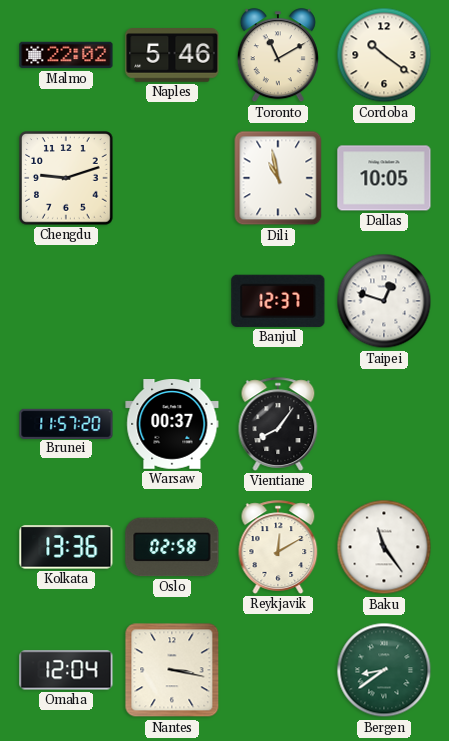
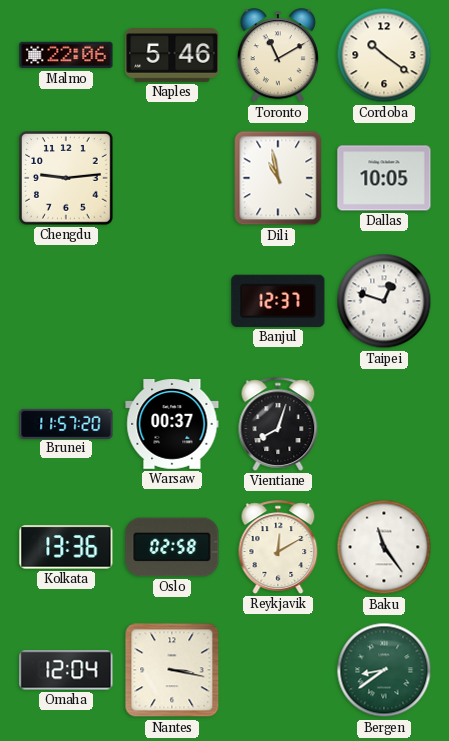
Malmo: 22:02 -> 22:06
Chengdu: 9:12 -> 9:14
Vientiane: 8:06 -> 8:03
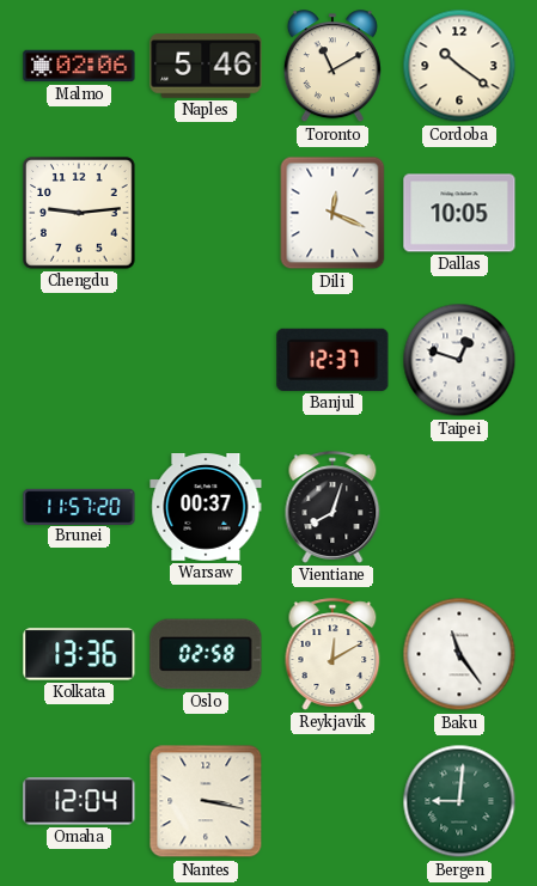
Malmo: 22:06 -> 02:06
Dili: 10:58 -> 12:19
Bergen: 8:39 -> 9:01
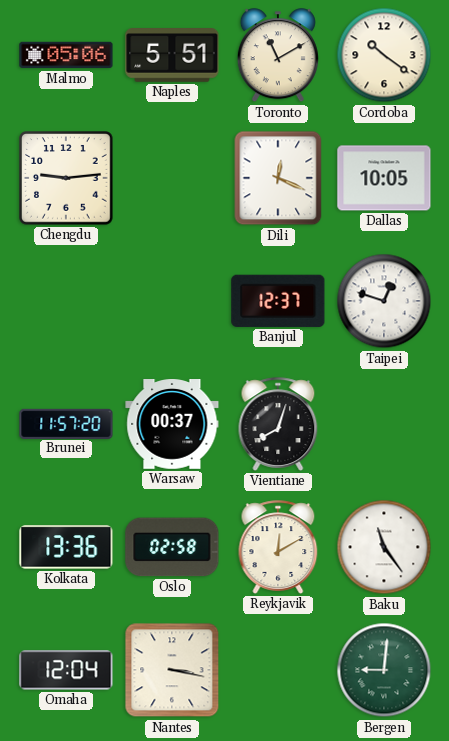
Malmo: 02:06 -> 05:06
Naples: 5:46 -> 5:51
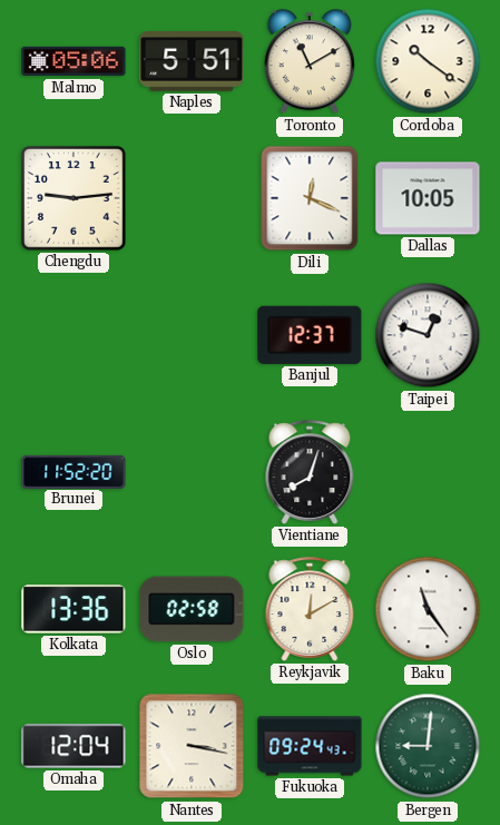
Brunei: 11:57 -> 11:52
Warsaw: 00:37 -> none
Fukuoka: none -> 09:24
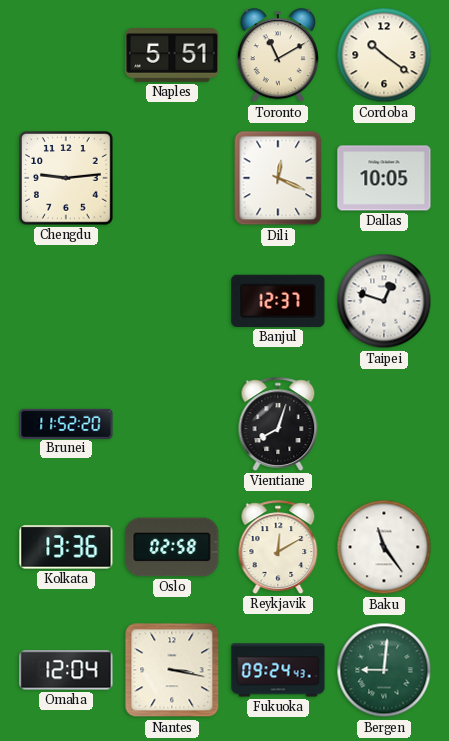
Malmo: 05:06 -> none
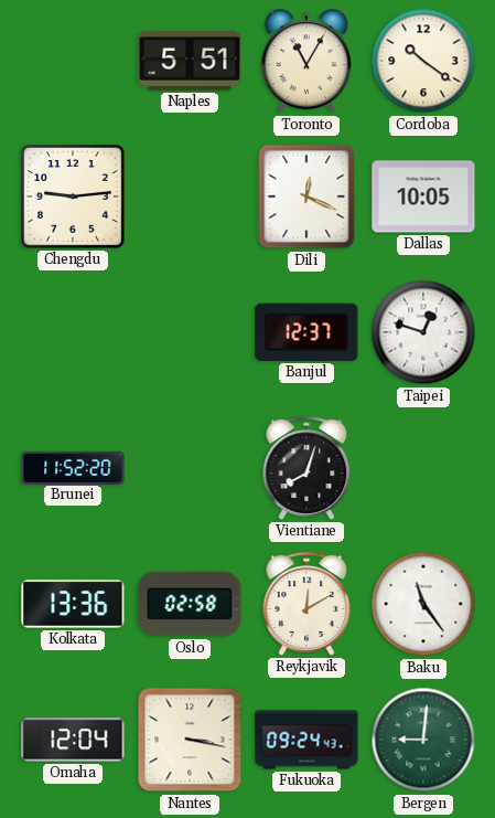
Toronto: 11:10 -> 11:05
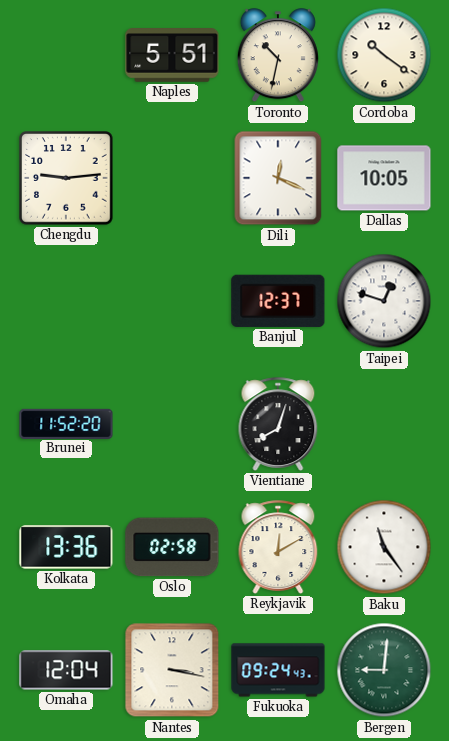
Toronto: 11:05 -> 10:32
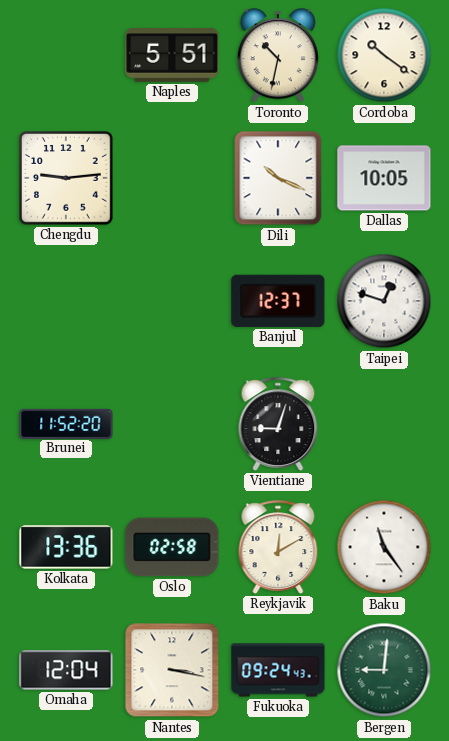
Dili: 12:19 -> 10:19
Vientiane: 8:03 -> 9:03
